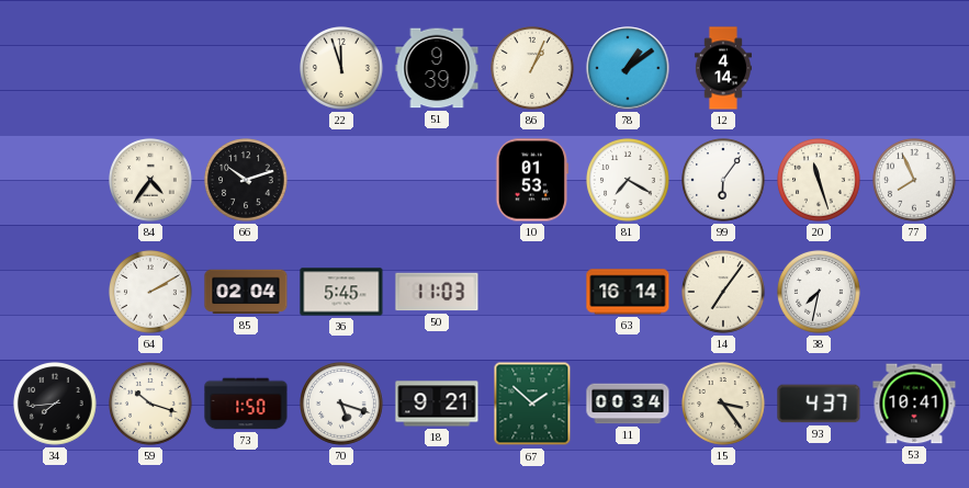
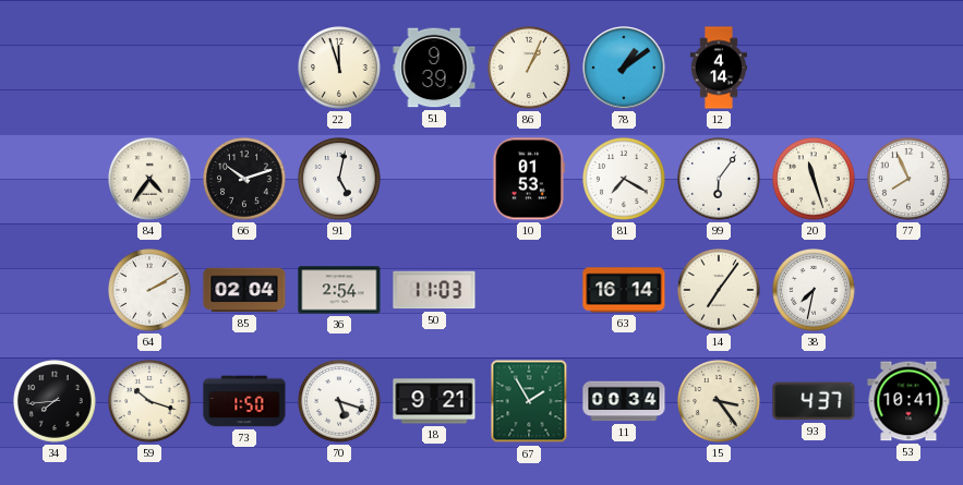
91: none -> 5:02
36: 5:45 -> 2:54
67: 1:52 -> 1:55
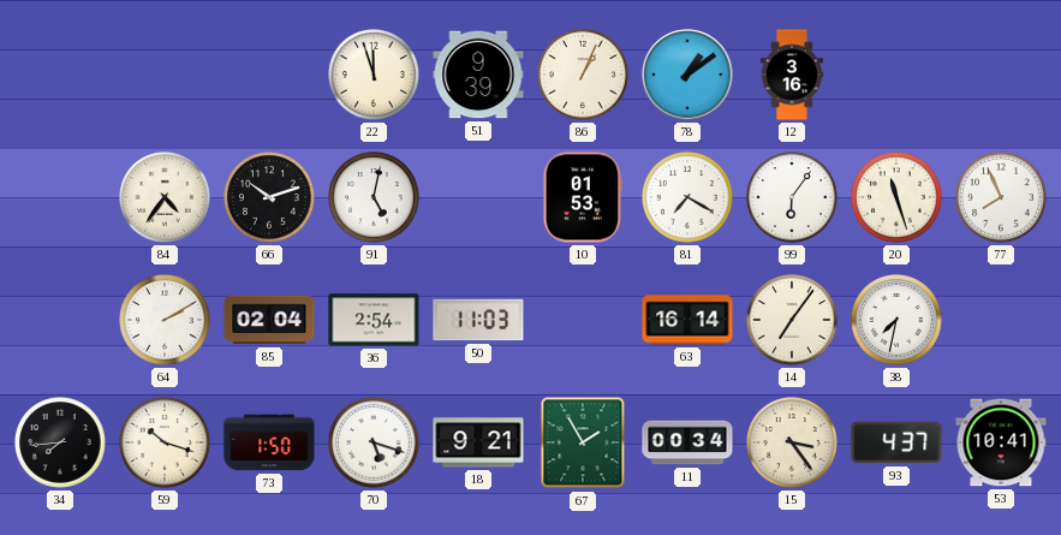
12: 4:14 -> 3:16
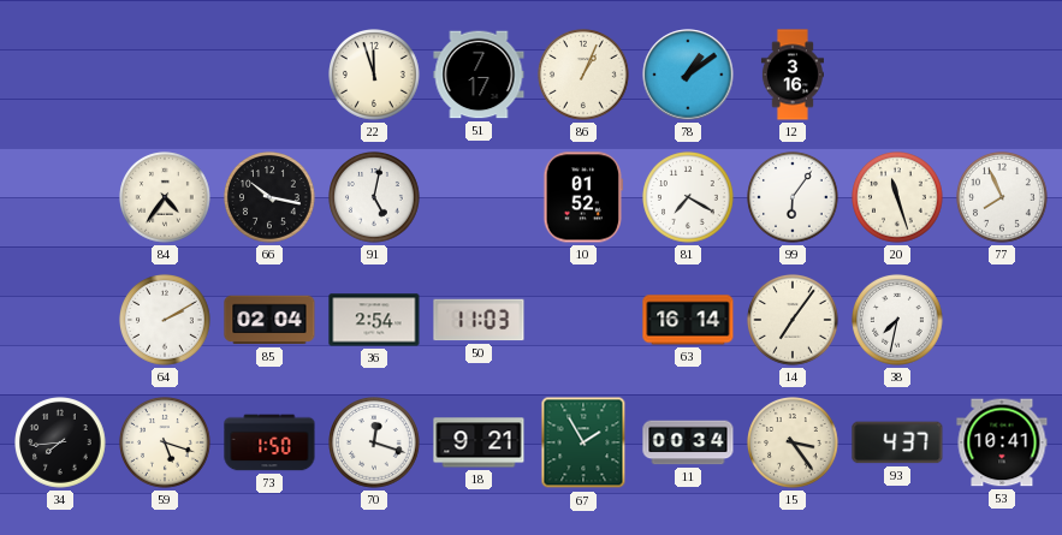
51: 9:39 -> 7:17
66: 10:12 -> 10:17
10: 01:53 -> 01:52
59: 10:18 -> 5:18
70: 5:18 -> 12:18
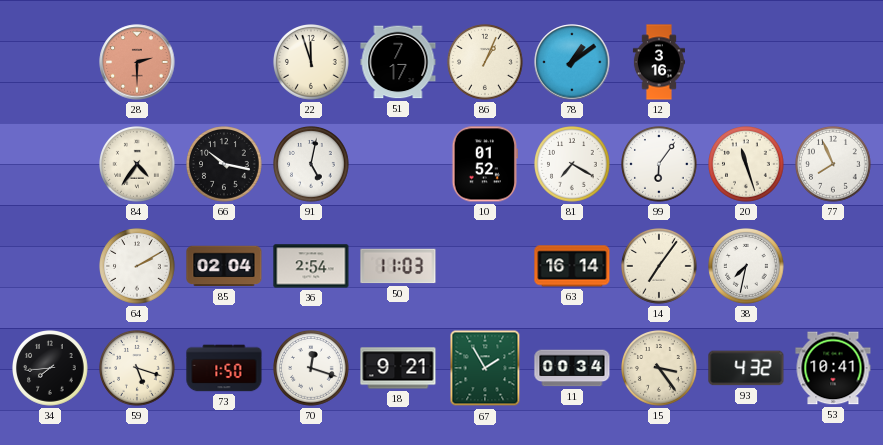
28: none -> 2:30
93: 4:37 -> 4:32
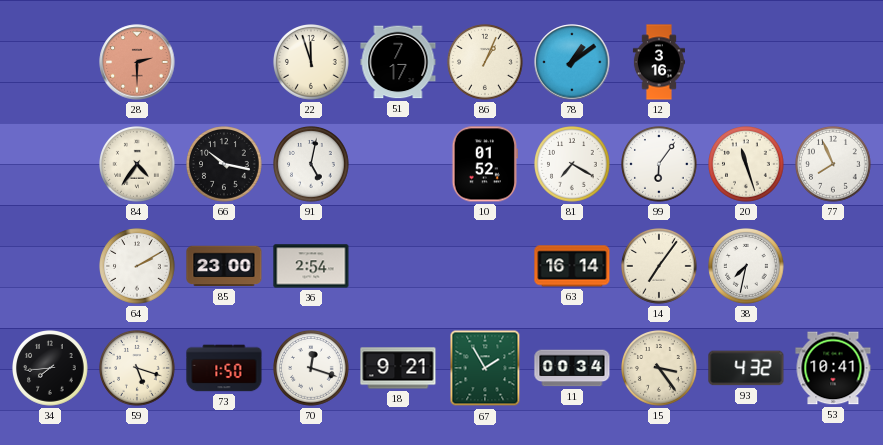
85: 02:04 -> 23:00
50: 11:03 -> none
